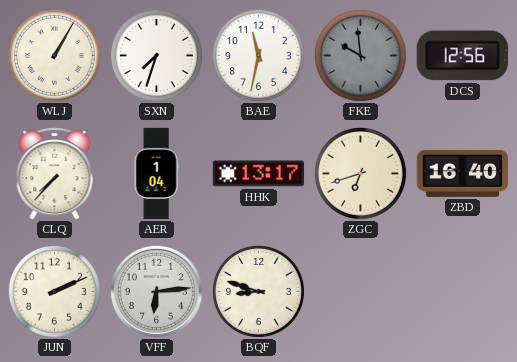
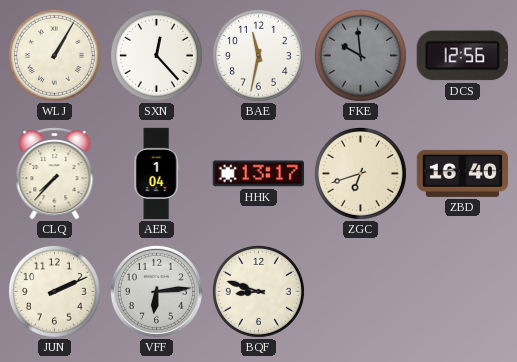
SXN: 7:33 -> 12:23
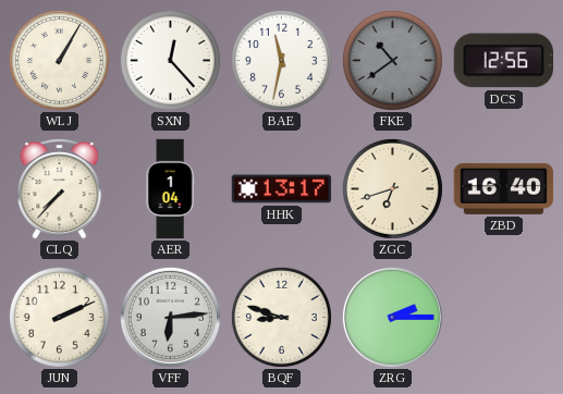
FKE: 9:59 -> 10:39
ZRG: none -> 2:15
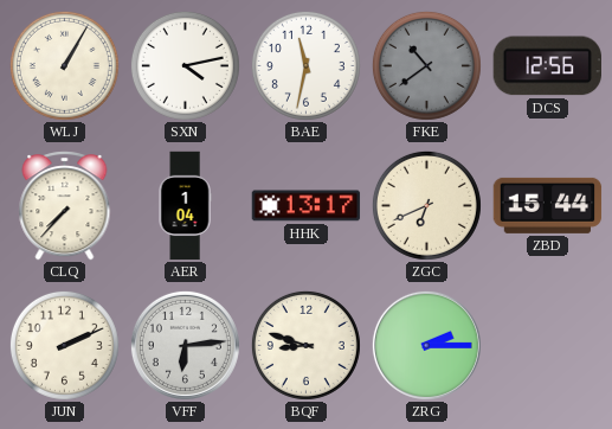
SXN: 12:23 -> 4:13
ZGC: 6:42 -> 6:41
ZBD: 16:40 -> 15:44
